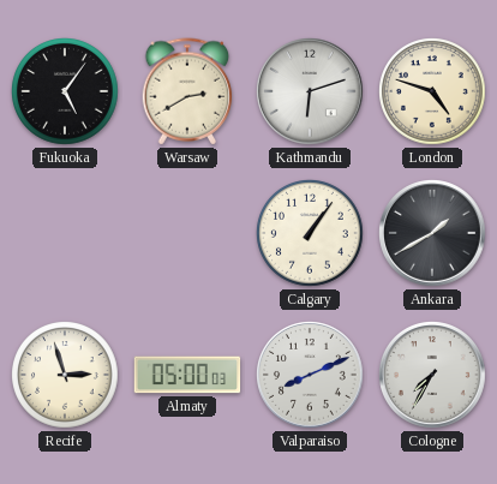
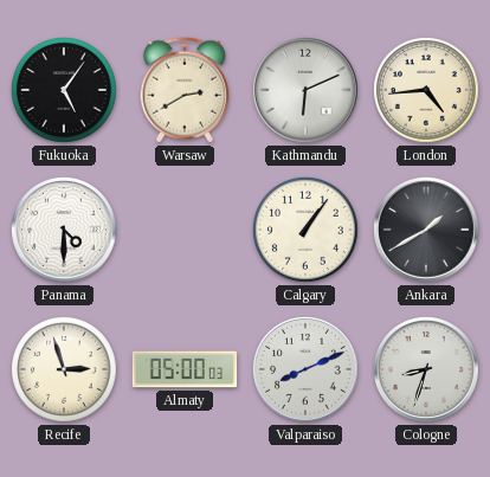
Kathmandu: 6:12 -> 6:11
London: 4:48 -> 4:44
Panama: none -> 4:30
Cologne: 7:35 -> 8:33
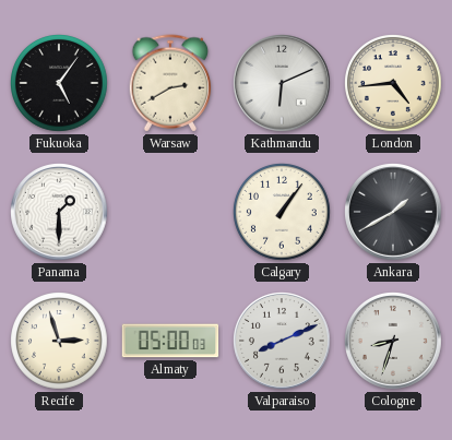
Panama: 4:30 -> 1:30
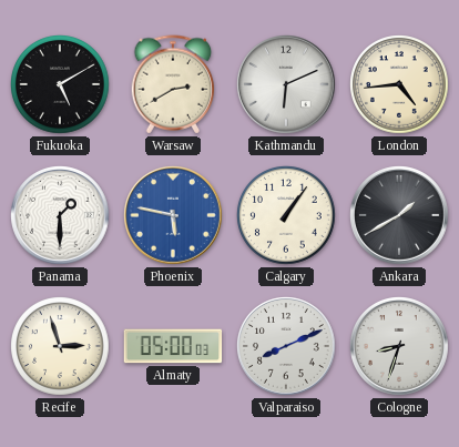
Fukuoka: 5:06 -> 5:10
Phoenix: none -> 5:47
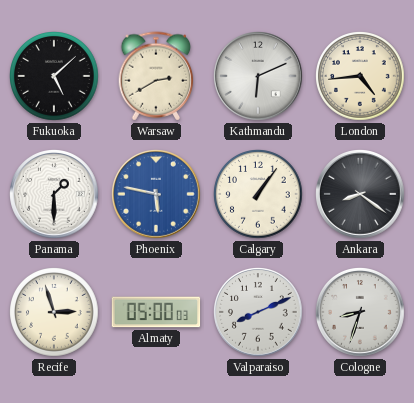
Fukuoka: 5:10 -> 5:08
Ankara: 1:40 -> 8:21
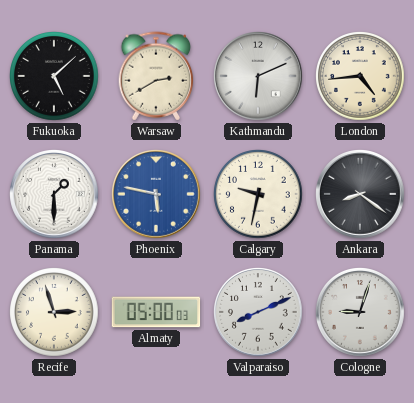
Calgary: 1:06 -> 9:32
Cologne: 8:33 -> 9:03
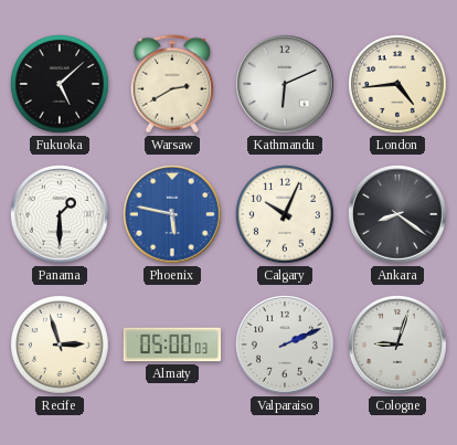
Calgary: 9:32 -> 10:04
Valparaiso: 8:11 -> 2:11
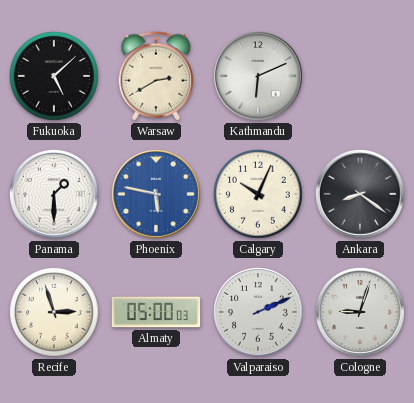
London: 4:44 -> none
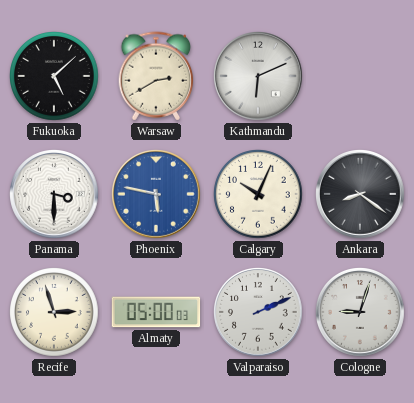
Panama: 1:30 -> 3:30
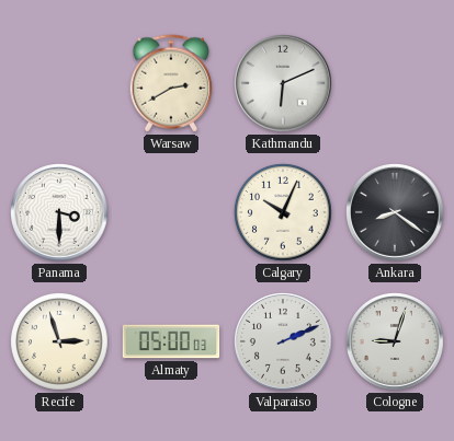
Fukuoka: 5:08 -> none
Phoenix: 5:47 -> none
